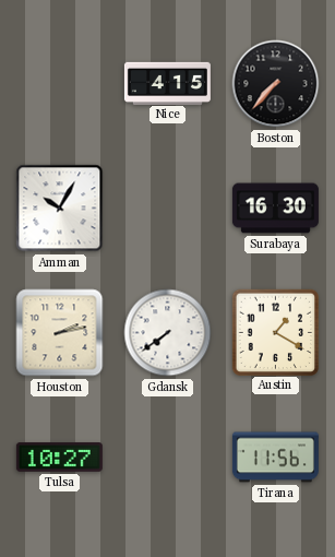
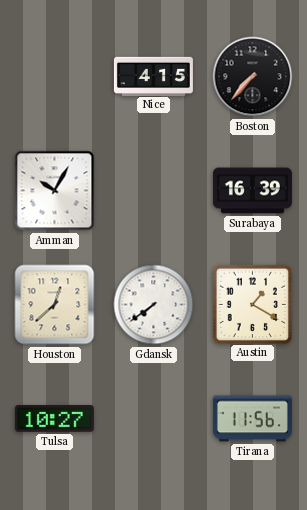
Surabaya: 16:30 -> 16:39
Houston: 2:13 -> 12:38
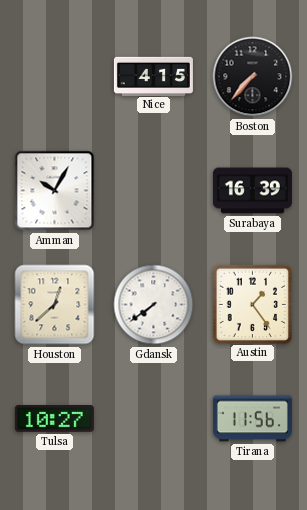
Austin: 1:20 -> 1:24
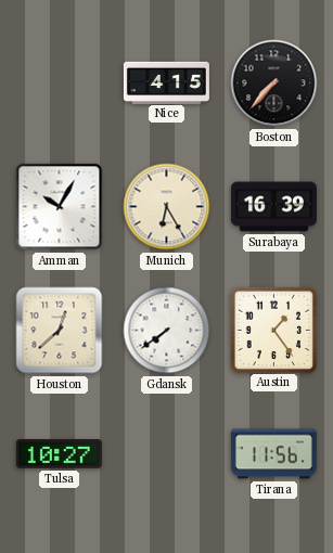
Munich: none -> 6:25
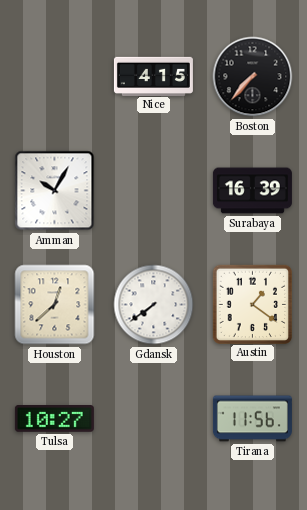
Munich: 6:25 -> none
Austin: 1:24 -> 1:21
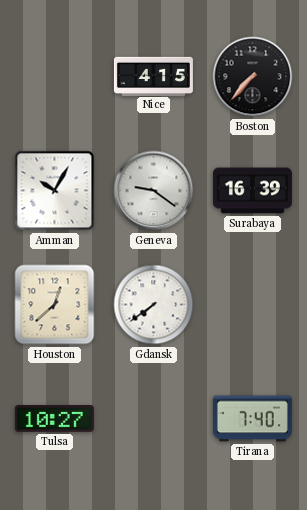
Geneva: none -> 9:21
Austin: 1:21 -> none
Tirana: 11:56 -> 7:40
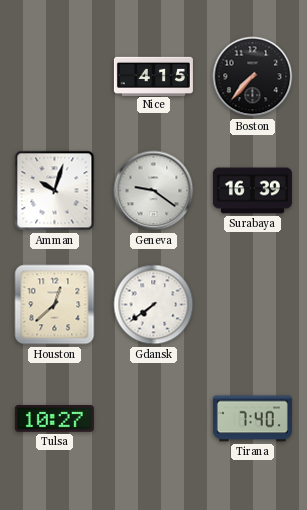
Amman: 10:05 -> 10:03
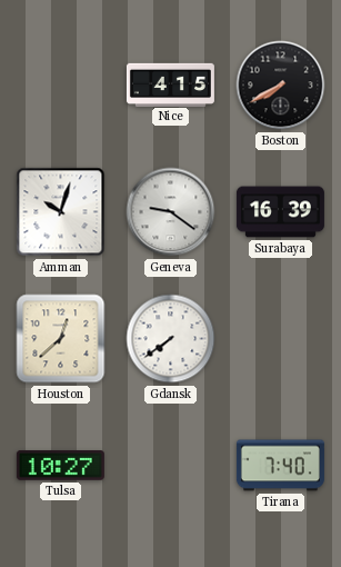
Boston: 7:37 -> 7:40
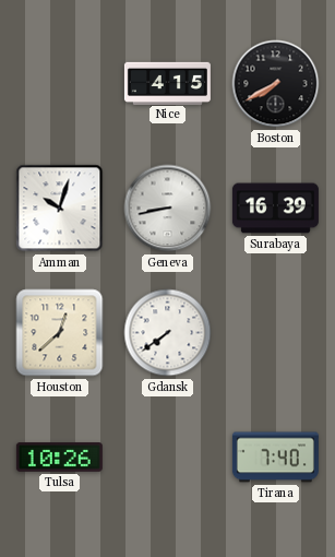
Geneva: 9:21 -> 8:43
Tulsa: 10:27 -> 10:26
